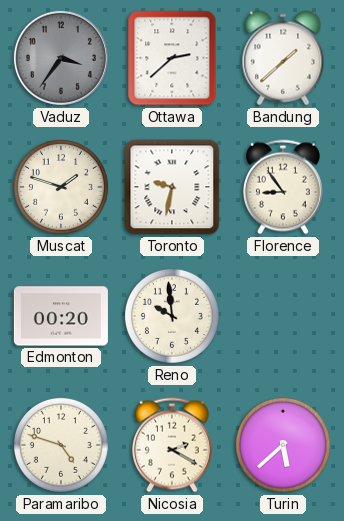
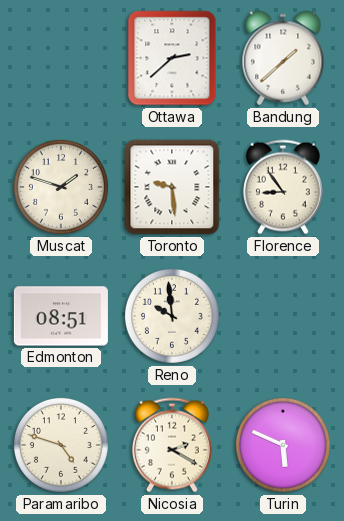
Vaduz: 3:36 -> none
Toronto: 9:32 -> 9:29
Edmonton: 00:20 -> 08:51
Turin: 5:38 -> 5:49
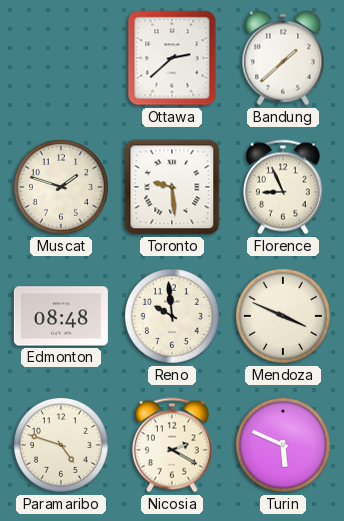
Florence: 8:54 -> 8:56
Edmonton: 08:51 -> 08:48
Mendoza: none -> 3:49
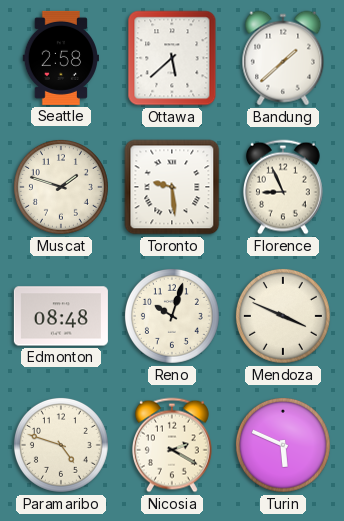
Seattle: none -> 2:58
Ottawa: 2:38 -> 5:38
Reno: 9:59 -> 10:03
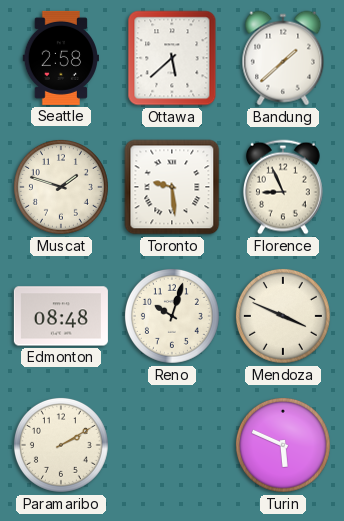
Paramaribo: 4:48 -> 2:10
Nicosia: 2:20 -> none
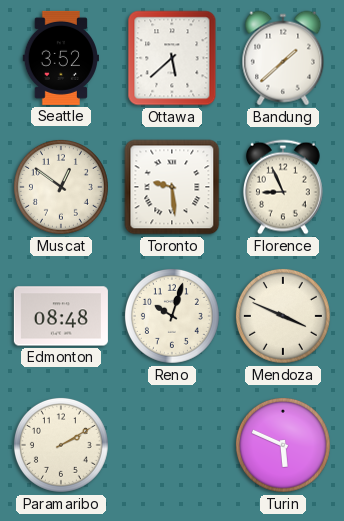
Seattle: 2:58 -> 3:52
Muscat: 1:48 -> 12:51
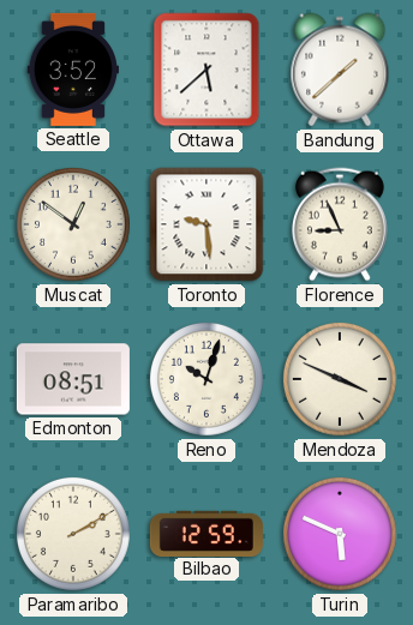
Edmonton: 08:48 -> 08:51
Bilbao: none -> 12:59
